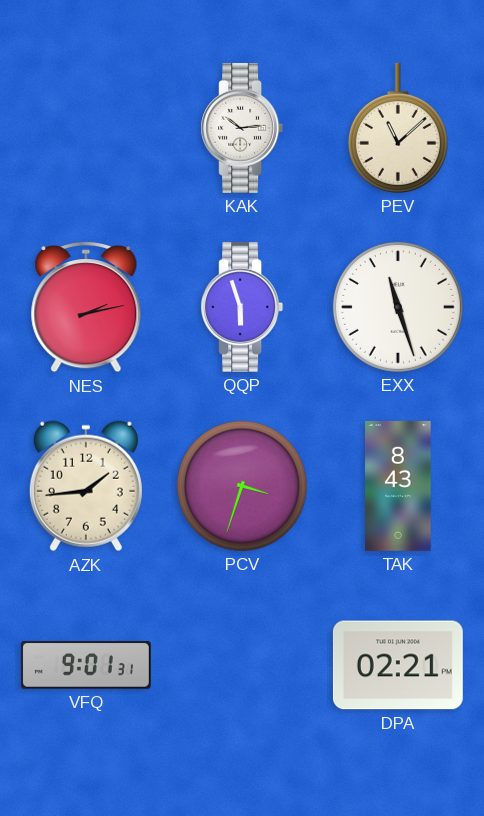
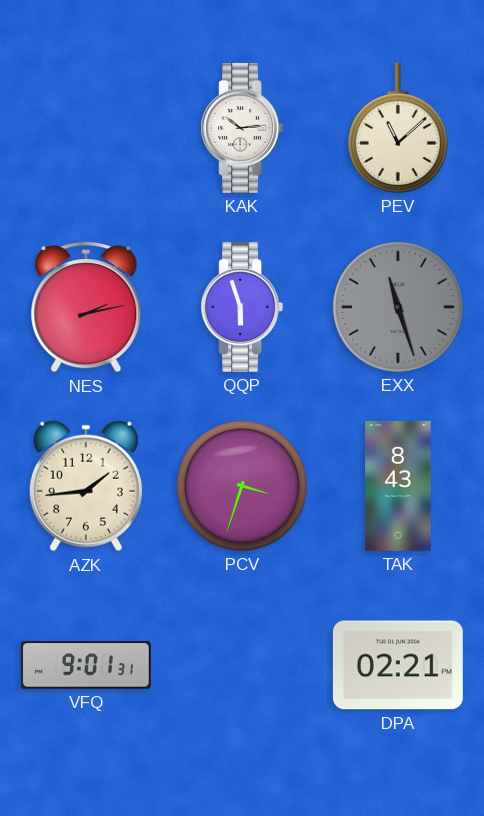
EXX dial: white -> grey
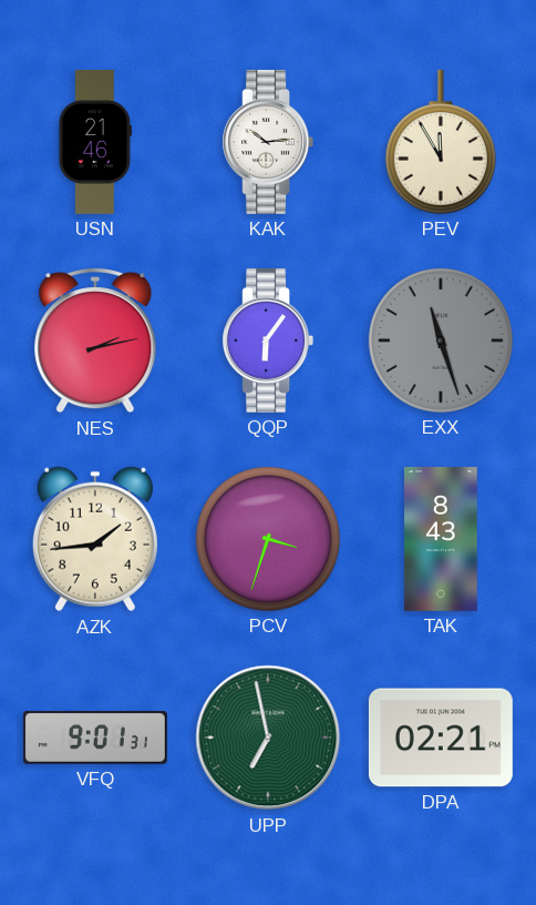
USN: none -> 21:46
PEV: 11:08 -> 11:55
QQP: 5:57 -> 6:06
UPP: none -> 6:58
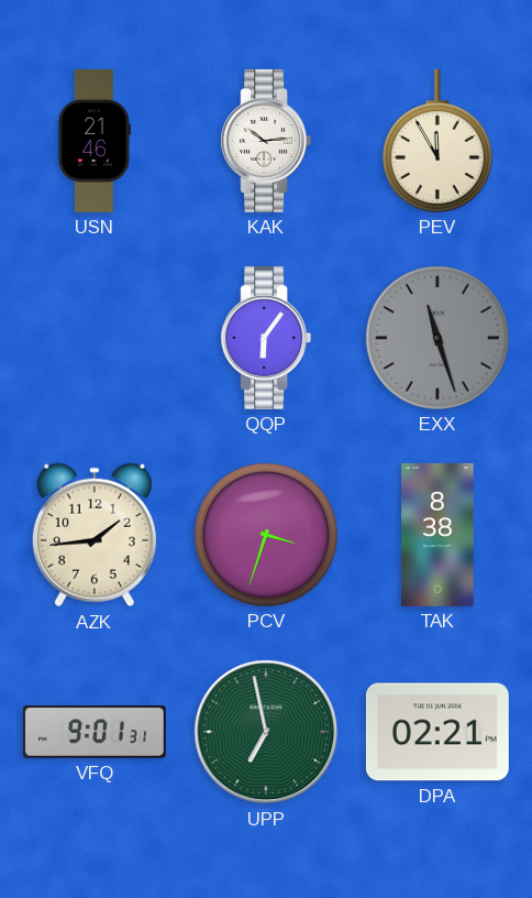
NES: 2:13 -> none
TAK: 8:43 -> 8:38
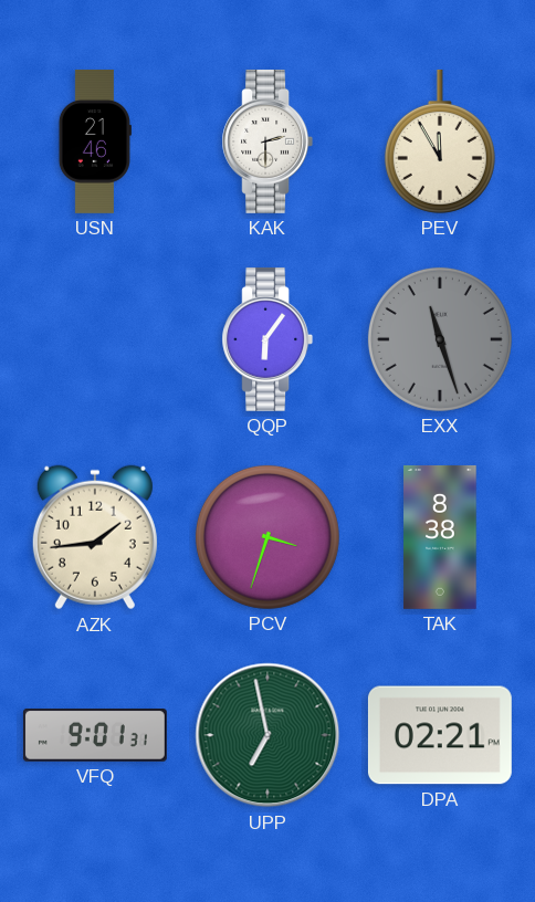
KAK: 10:14 -> 2:30
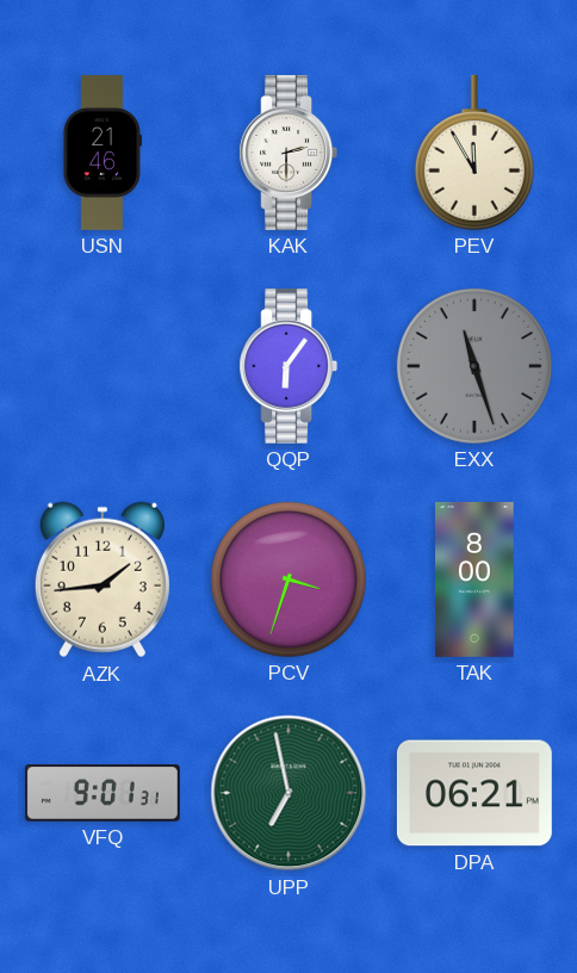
TAK: 8:38 -> 8:00
DPA: 02:21 -> 06:21
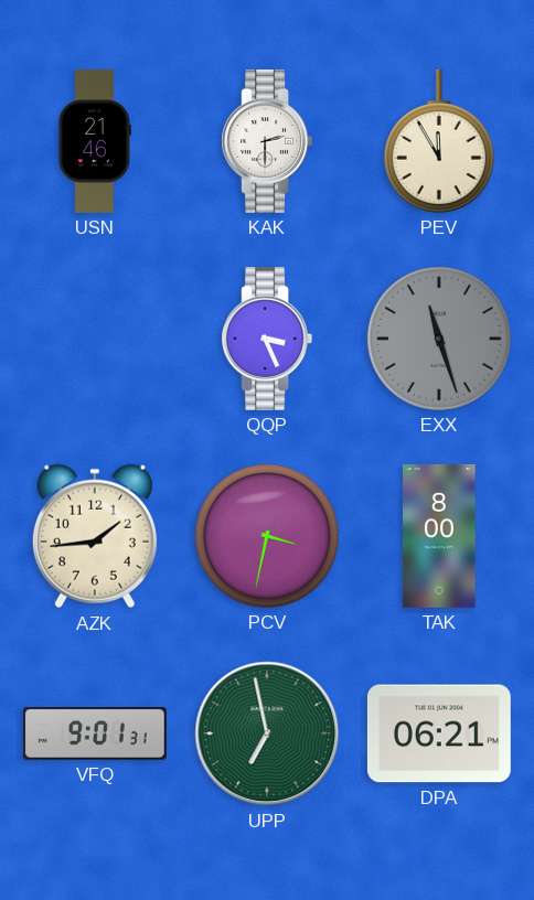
QQP: 6:06 -> 3:26
PCV: 3:33 -> 3:32
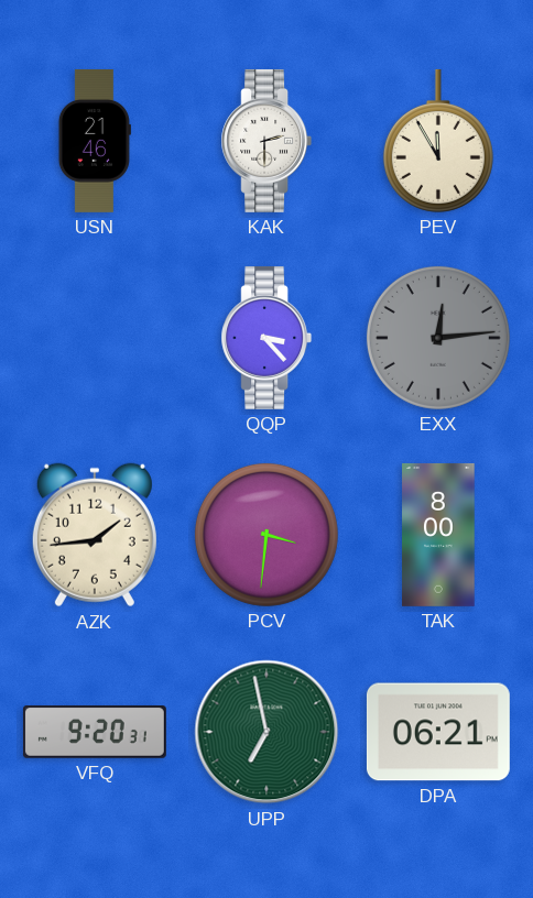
QQP: 3:26 -> 3:23
EXX: 11:27 -> 12:14
PCV: 3:32 -> 3:31
VFQ: 9:01 -> 9:20
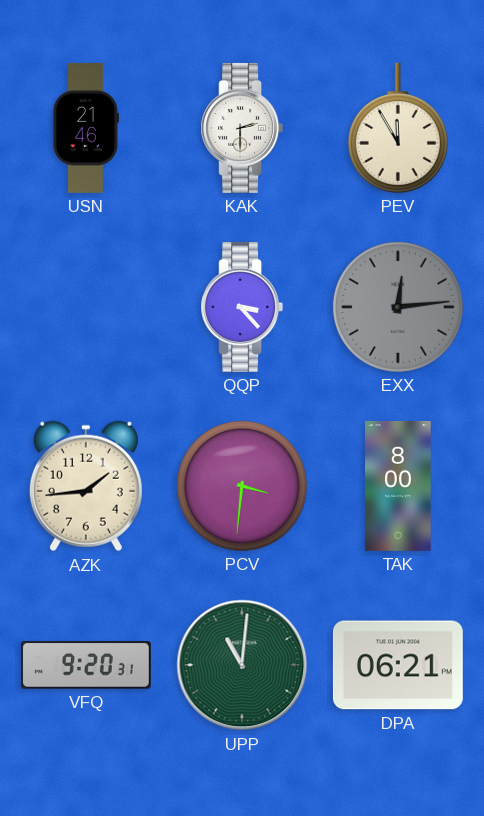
UPP: 6:58 -> 11:01
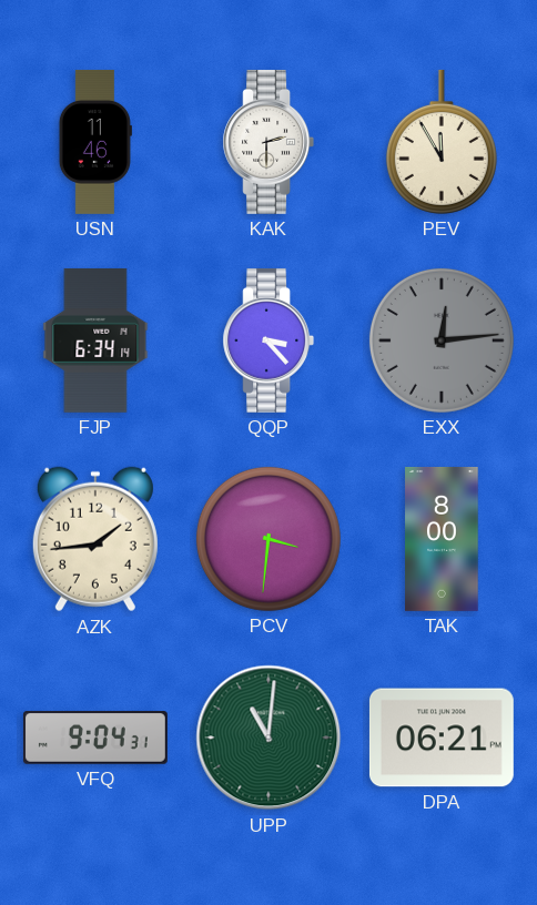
USN: 21:46 -> 11:46
FJP: none -> 6:34
VFQ: 9:20 -> 9:04
